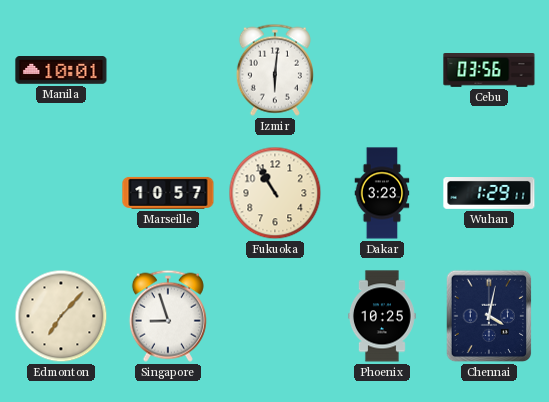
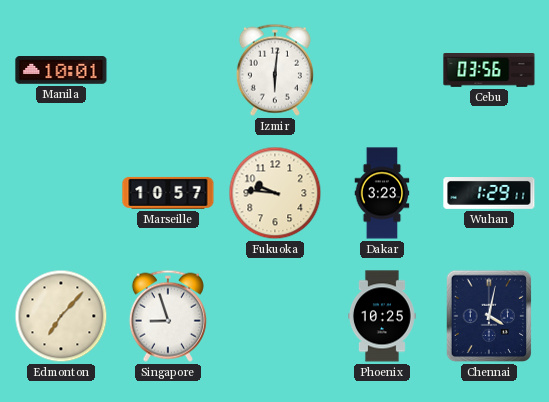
Fukuoka: 10:55 -> 9:46
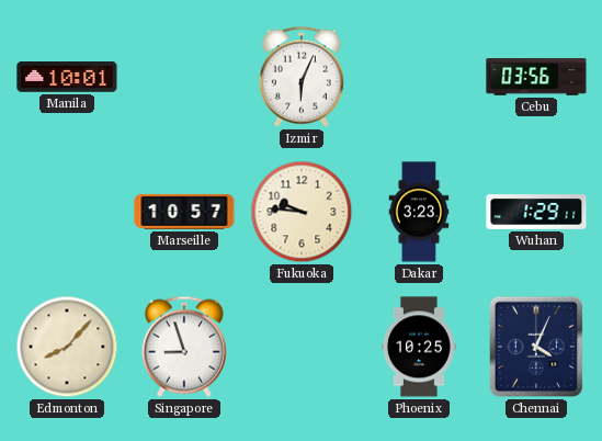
Izmir: 6:01 -> 6:04
Edmonton: 7:07 -> 8:07
Chennai: 4:02 -> 4:04
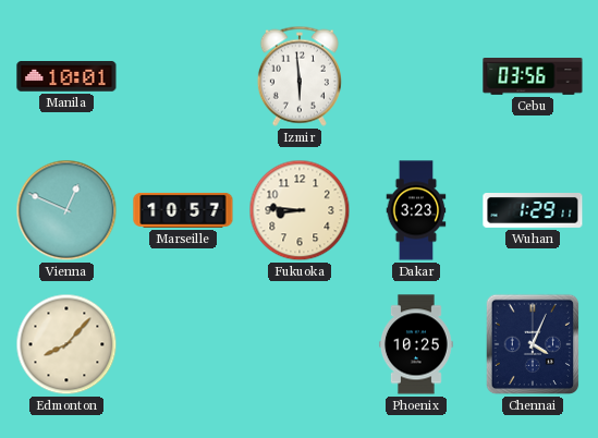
Izmir: 6:04 -> 5:59
Vienna: none -> 12:49
Fukuoka: 9:46 -> 8:46
Singapore: 8:57 -> none
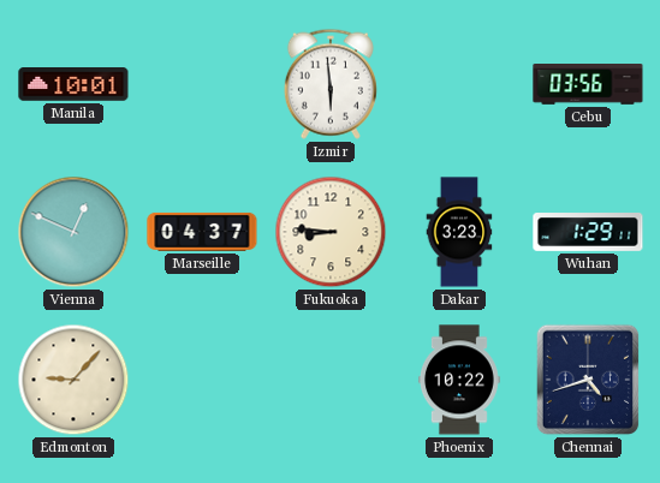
Marseille: 10:57 -> 04:37
Edmonton: 8:07 -> 9:07
Phoenix: 10:25 -> 10:22
Chennai: 4:04 -> 4:42
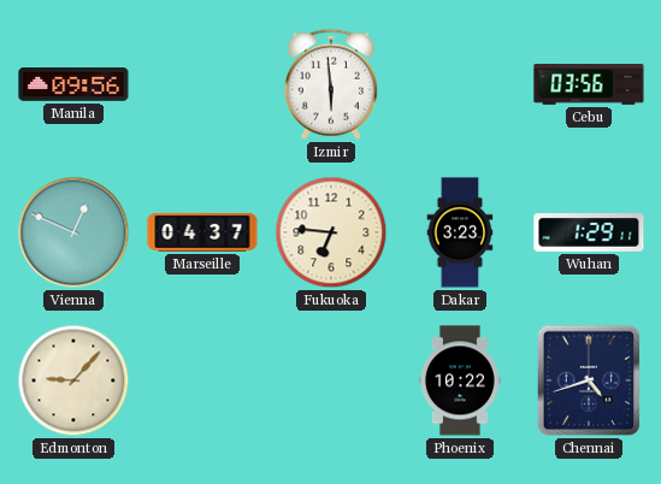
Manila: 10:01 -> 09:56
Fukuoka: 8:46 -> 6:46
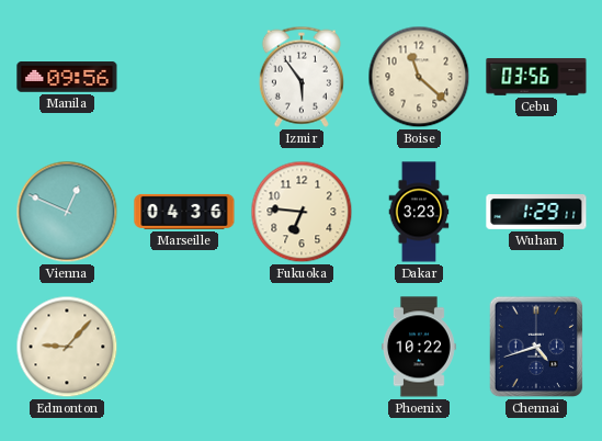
Izmir: 5:59 -> 5:54
Boise: none -> 11:22
Marseille: 04:37 -> 04:36
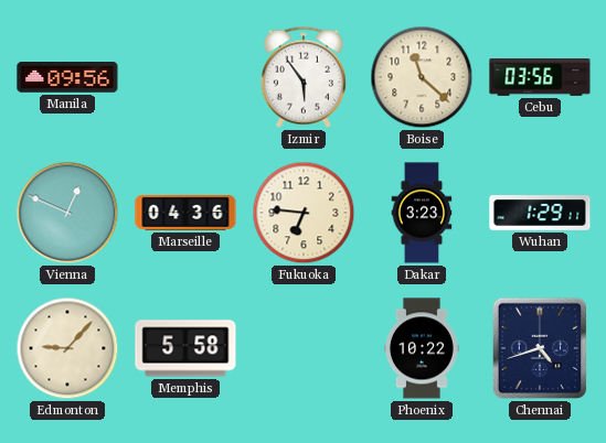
Memphis: none -> 5:58
